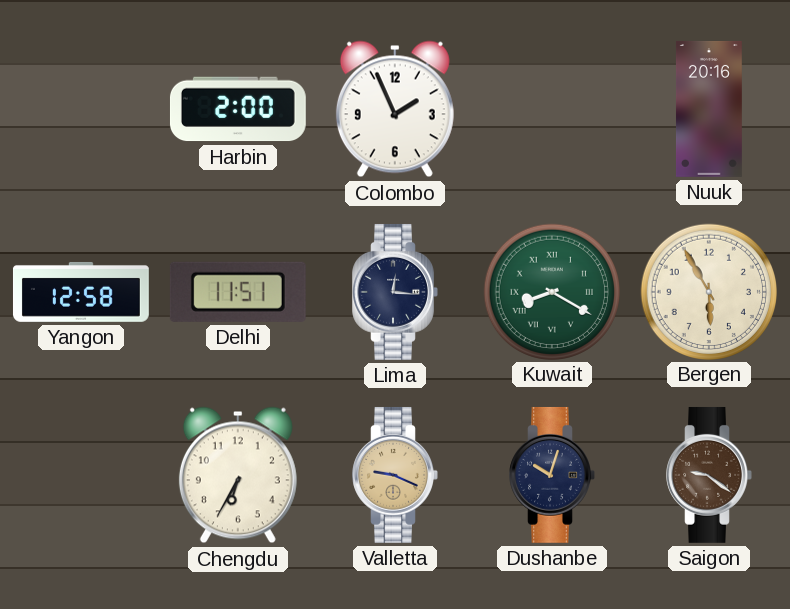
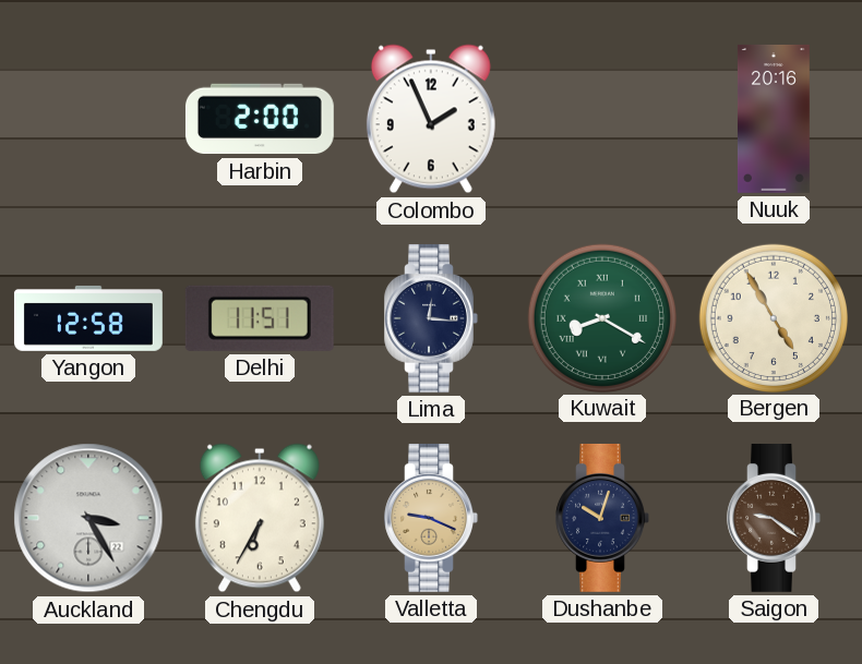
Bergen: 5:55 -> 4:55
Auckland: none -> 3:25
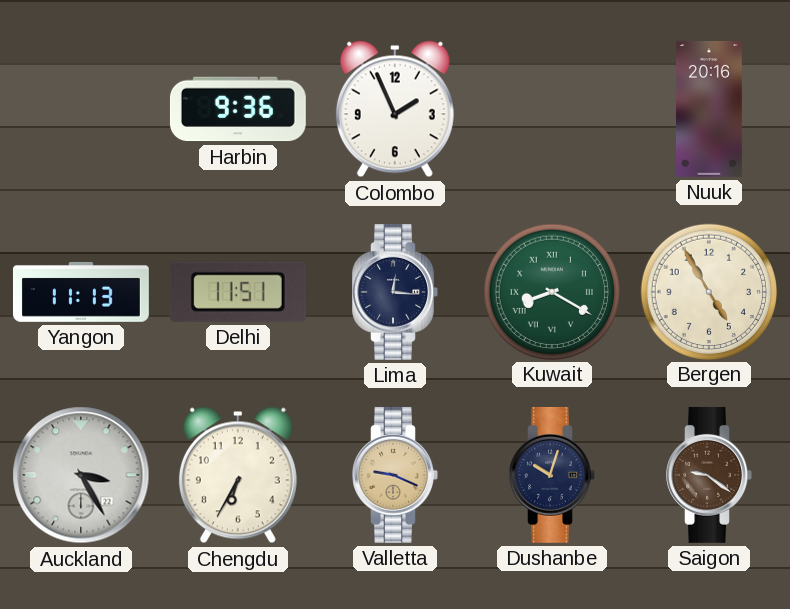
Harbin: 2:00 -> 9:36
Yangon: 12:58 -> 11:13
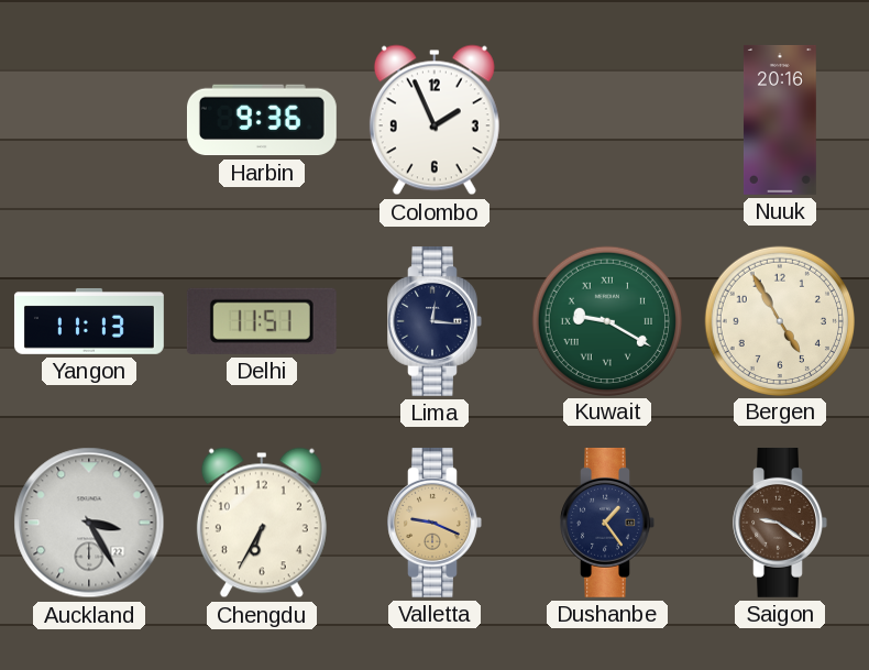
Kuwait: 8:20 -> 9:20
Dushanbe: 10:03 -> 1:24
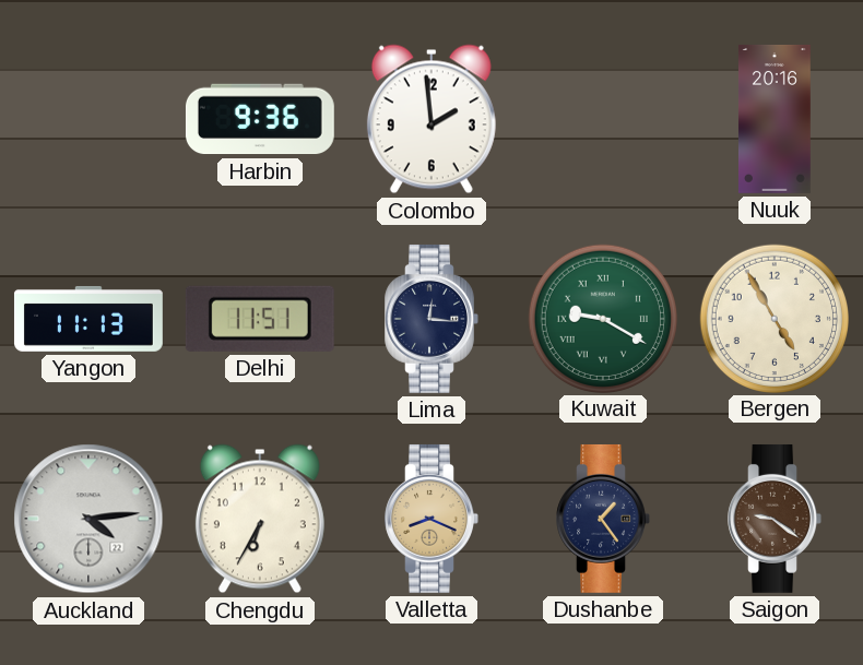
Colombo: 1:56 -> 1:59
Auckland: 3:25 -> 4:14
Valletta: 9:19 -> 8:19
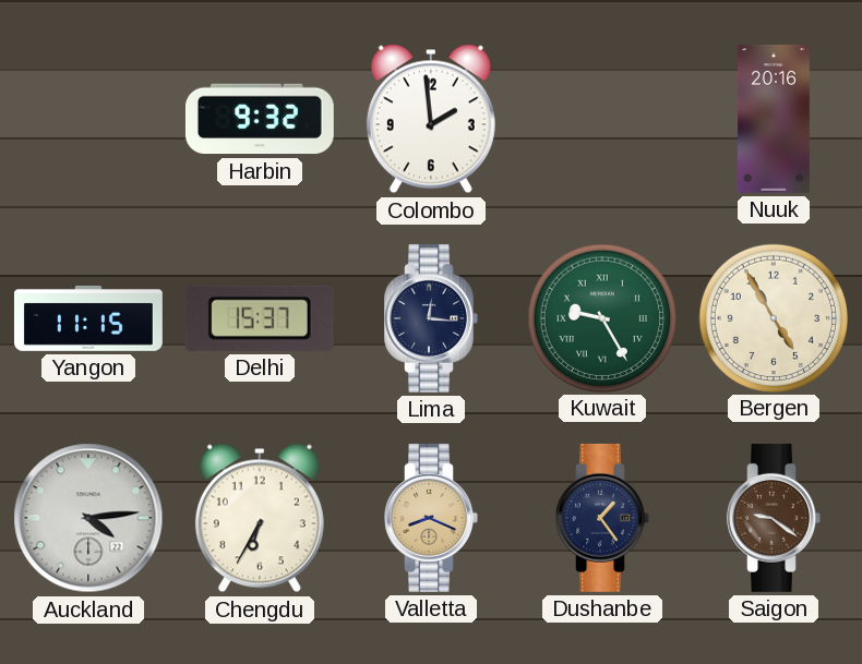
Harbin: 9:36 -> 9:32
Yangon: 11:13 -> 11:15
Delhi: 11:51 -> 15:37
Kuwait: 9:20 -> 9:25
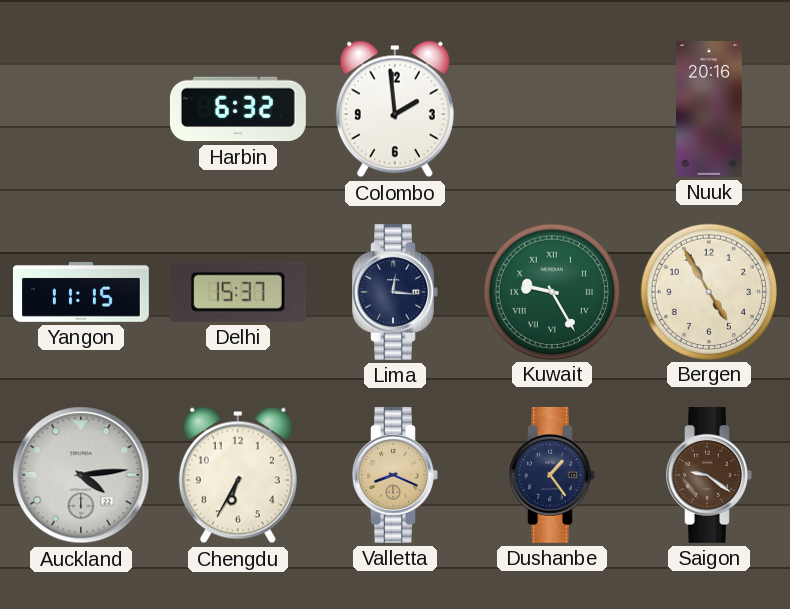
Harbin: 9:32 -> 6:32
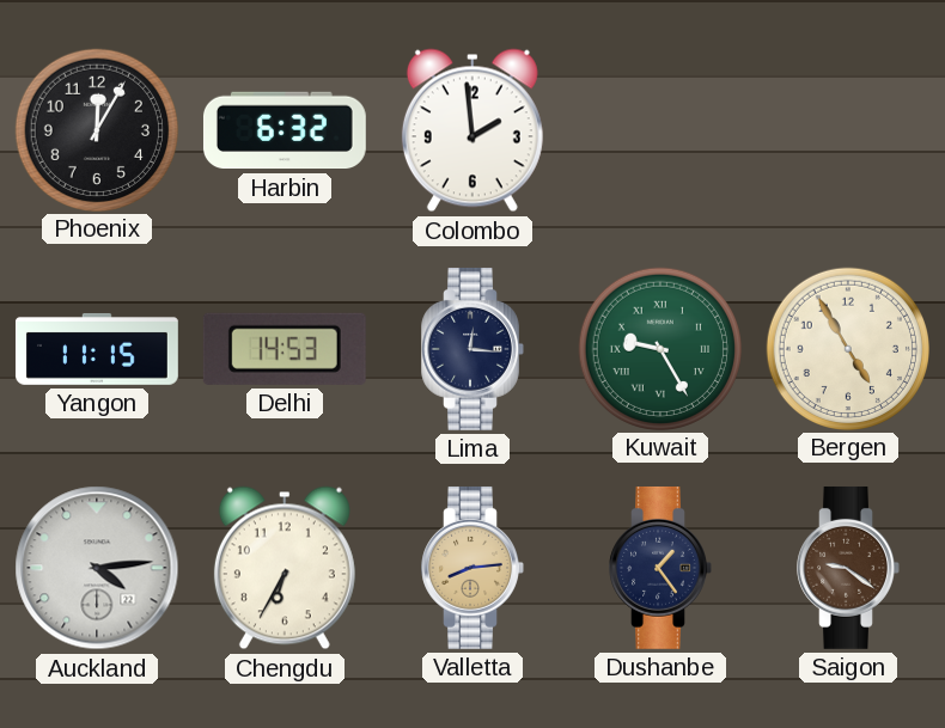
Phoenix: none -> 12:05
Nuuk: 20:16 -> none
Delhi: 15:37 -> 14:53
Valletta: 8:19 -> 8:14
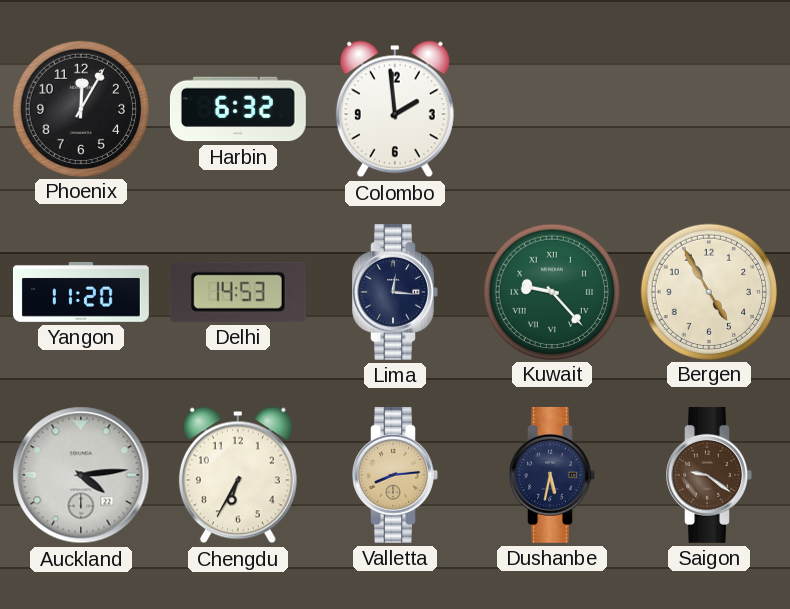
Yangon: 11:15 -> 11:20
Kuwait: 9:25 -> 9:23
Dushanbe: 1:24 -> 5:32
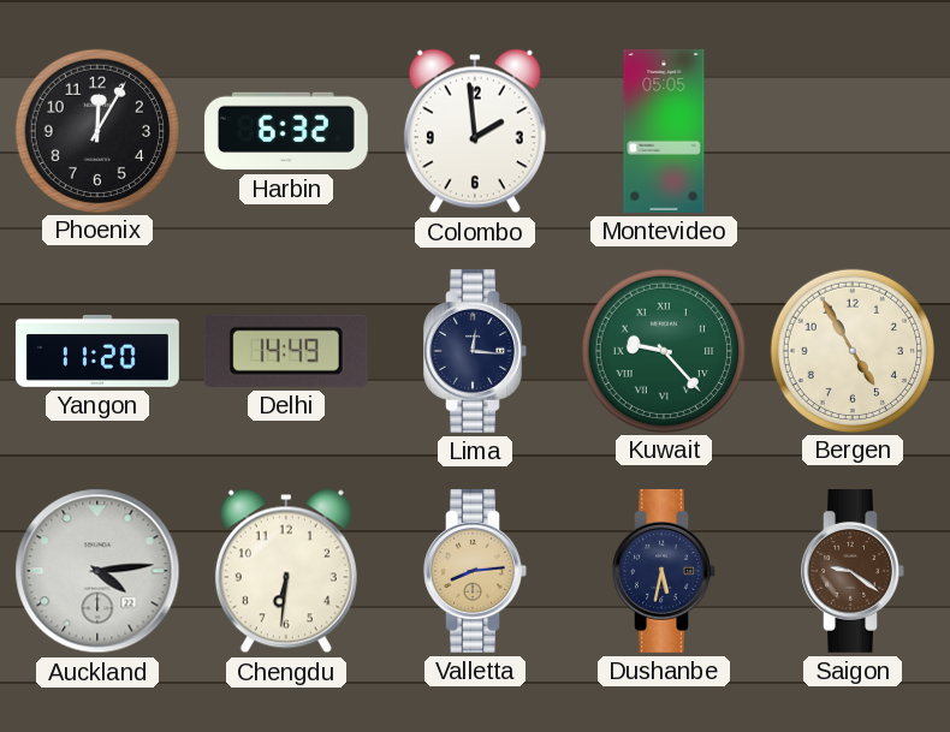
Montevideo: none -> 05:05
Delhi: 14:53 -> 14:49
Chengdu: 6:35 -> 6:31
